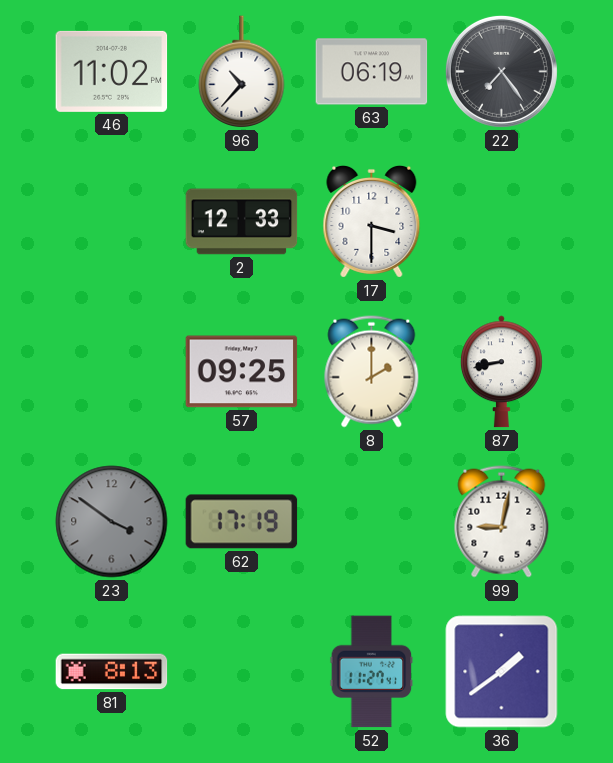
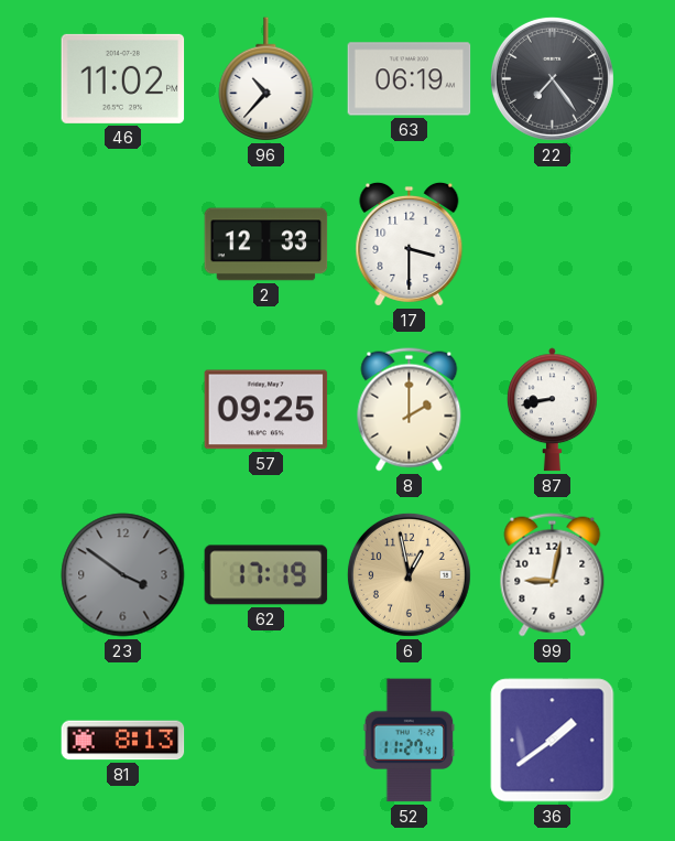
6: none -> 12:58
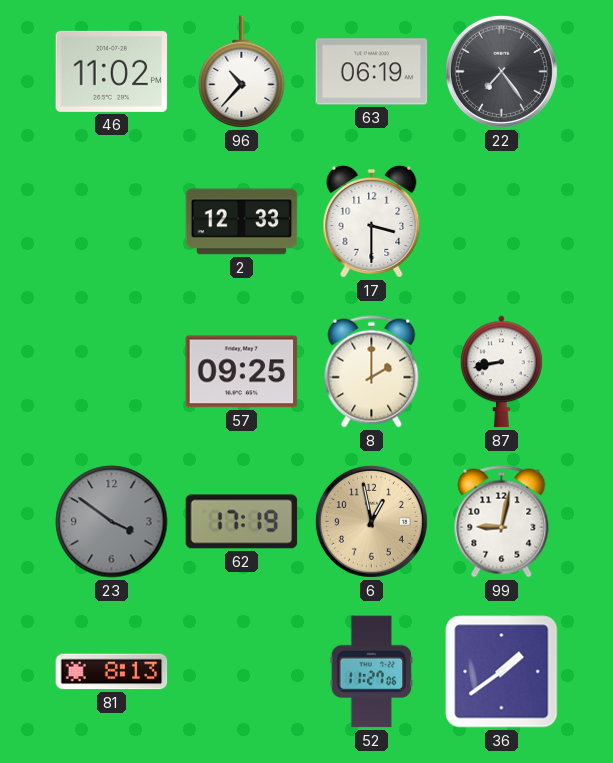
52: 11:27:41 -> 11:27:06
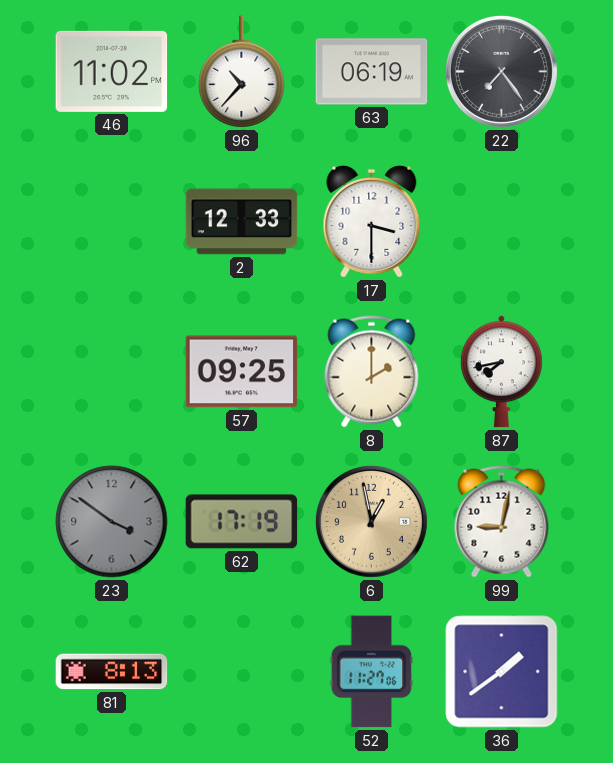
87: 8:43 -> 7:43
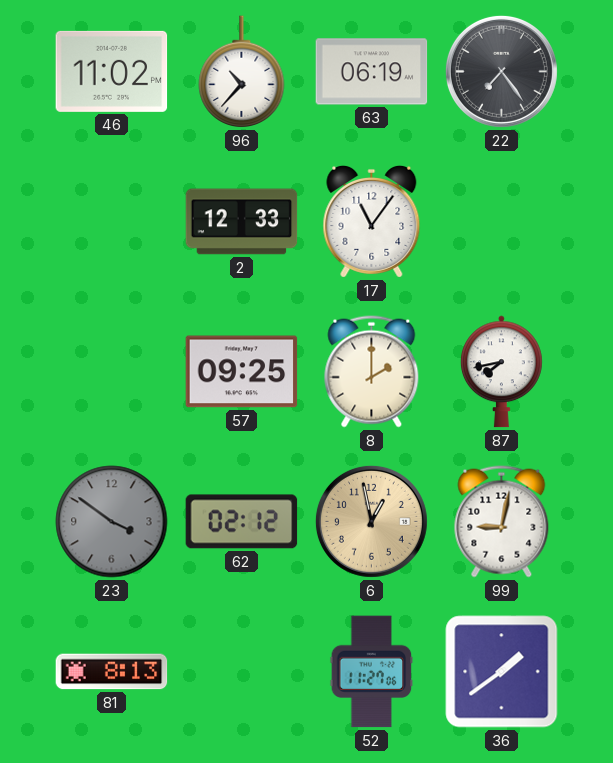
17: 3:30 -> 11:06
62: 17:19 -> 02:12
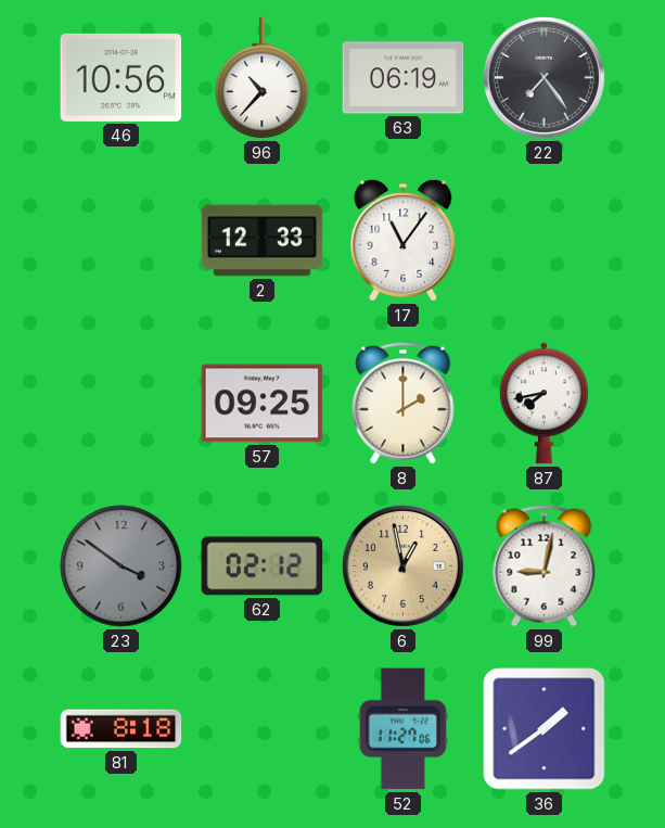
46: 11:02 -> 10:56
81: 8:13 -> 8:18
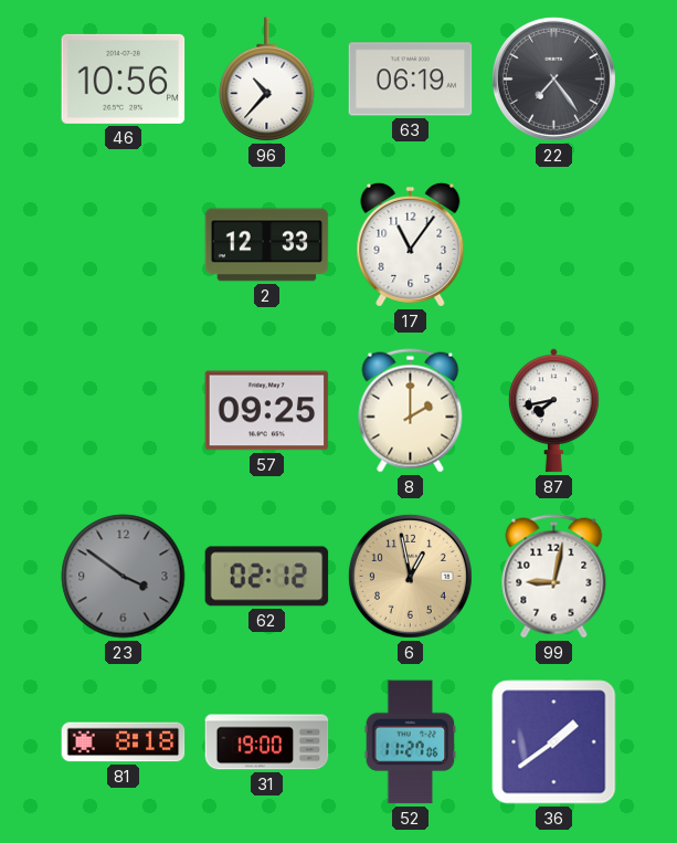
31: none -> 19:00
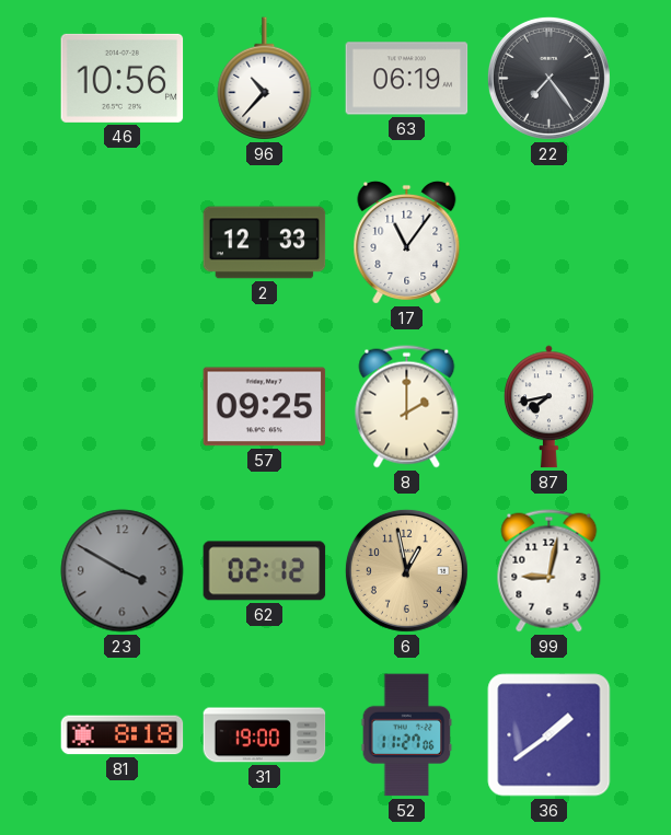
23: 3:51 -> 3:50
